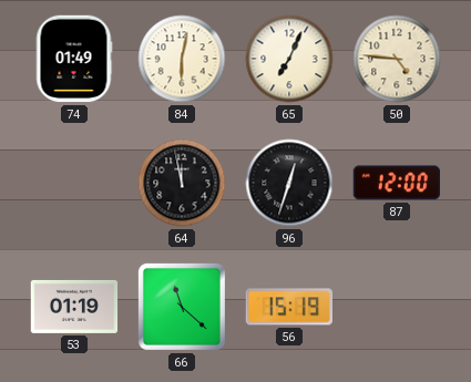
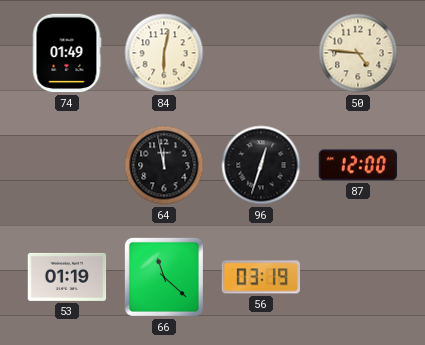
65: 7:04 -> none
56: 15:19 -> 03:19
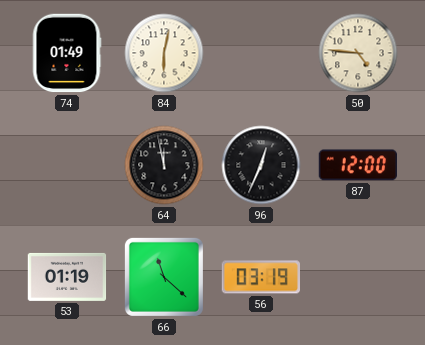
96: 12:33 -> 12:34
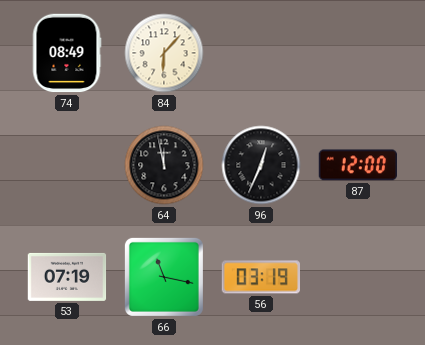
74: 01:49 -> 08:49
84: 6:02 -> 6:07
50: 4:46 -> none
53: 01:19 -> 07:19
66: 11:22 -> 11:17
